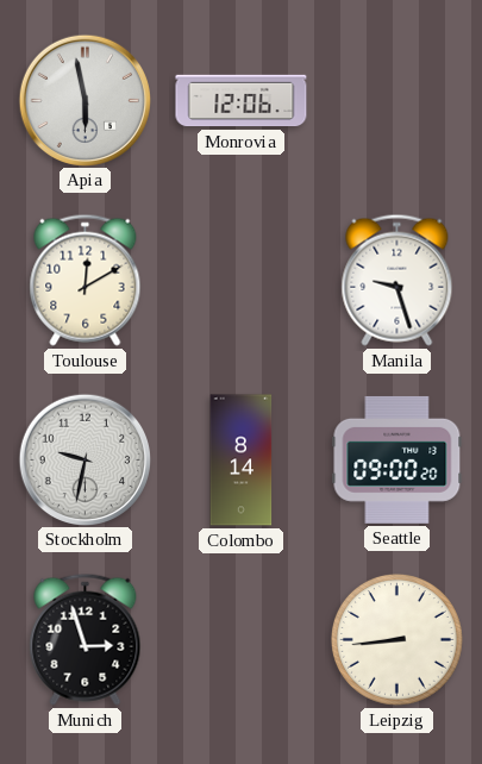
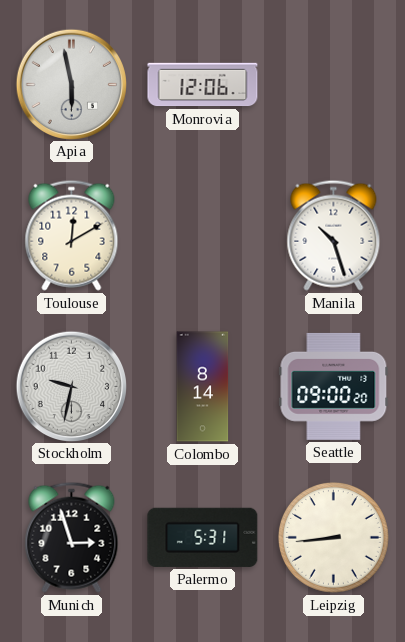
Manila: 9:27 -> 10:27
Palermo: none -> 5:31
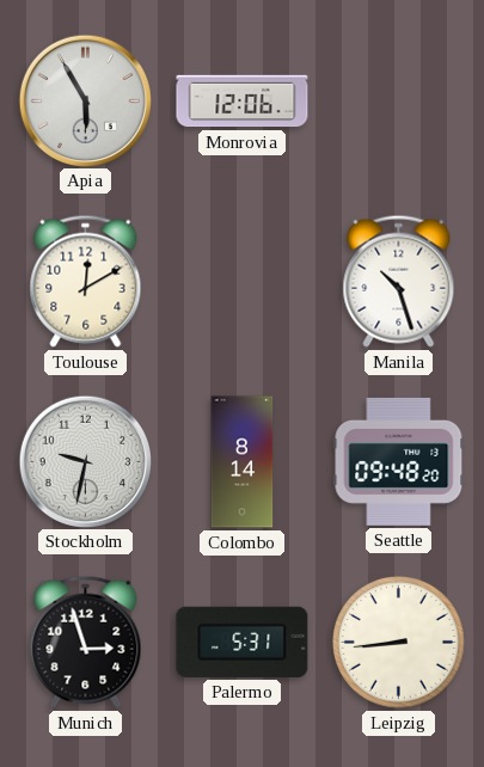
Apia: 5:58 -> 5:55
Seattle: 09:00 -> 09:48
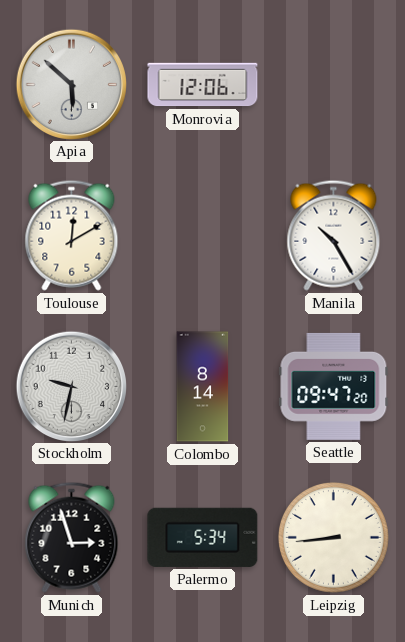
Apia: 5:55 -> 5:52
Manila: 10:27 -> 10:25
Seattle: 09:48 -> 09:47
Palermo: 5:31 -> 5:34
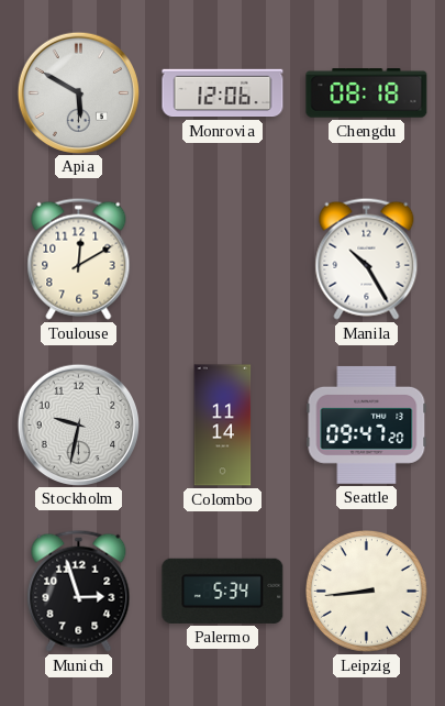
Apia: 5:52 -> 5:50
Chengdu: none -> 08:18
Colombo: 8:14 -> 11:14
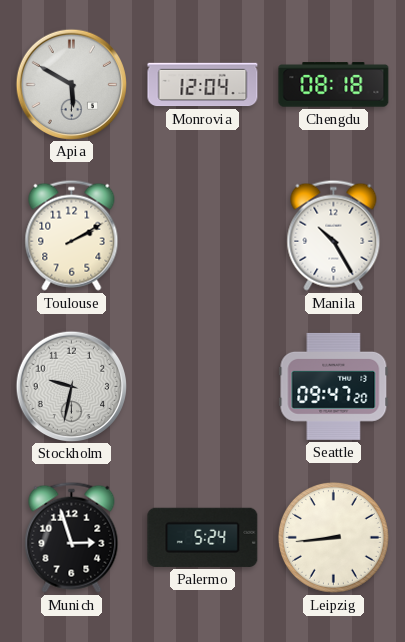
Monrovia: 12:06 -> 12:04
Toulouse: 12:10 -> 2:10
Colombo: 11:14 -> none
Palermo: 5:34 -> 5:24
